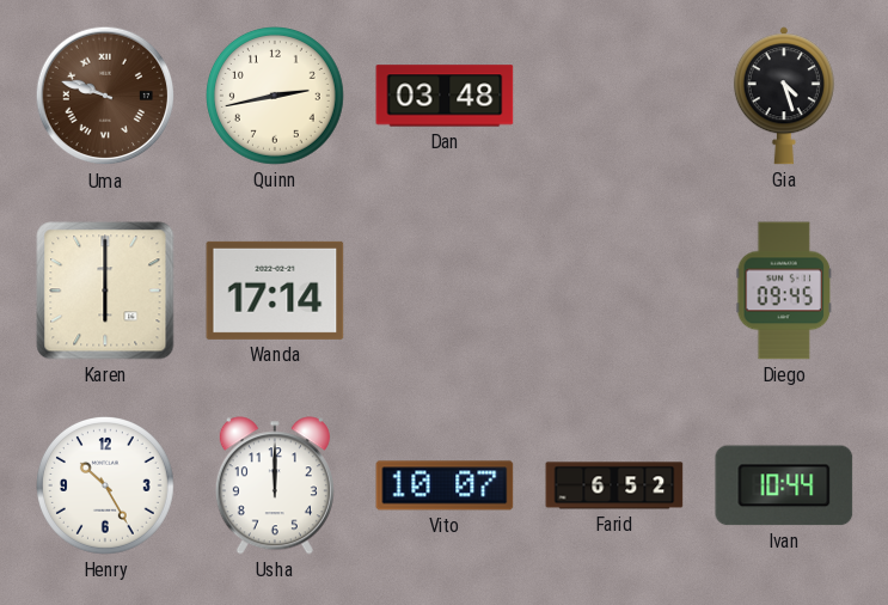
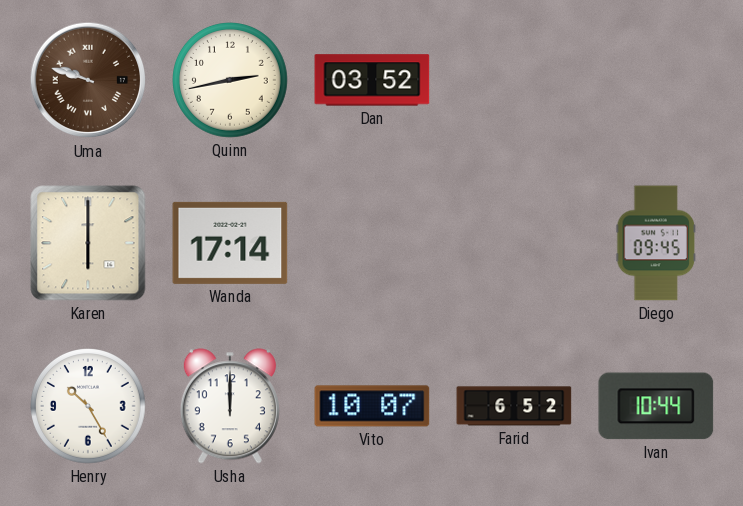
Dan: 03:48 -> 03:52
Gia: 4:27 -> none
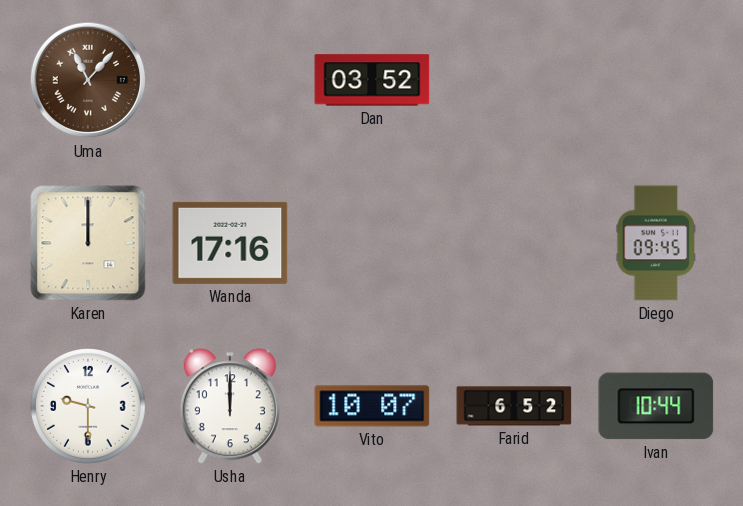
Uma: 9:48 -> 11:07
Quinn: 2:43 -> none
Karen: 6:00 -> 12:00
Wanda: 17:14 -> 17:16
Henry: 10:25 -> 9:30
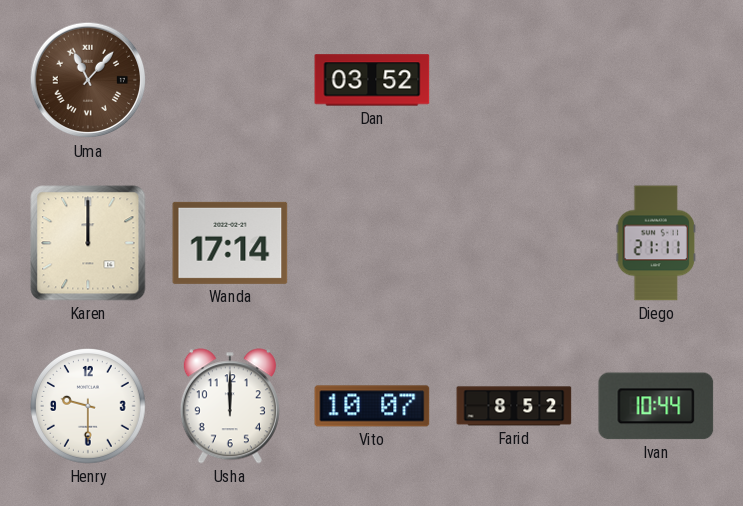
Wanda: 17:16 -> 17:14
Diego: 09:45 -> 21:11
Farid: 6:52 -> 8:52
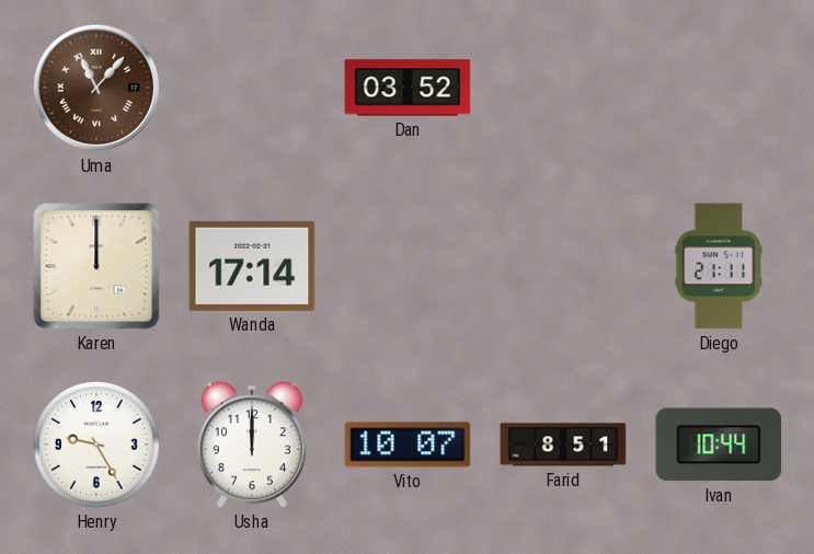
Henry: 9:30 -> 9:25
Farid: 8:52 -> 8:51
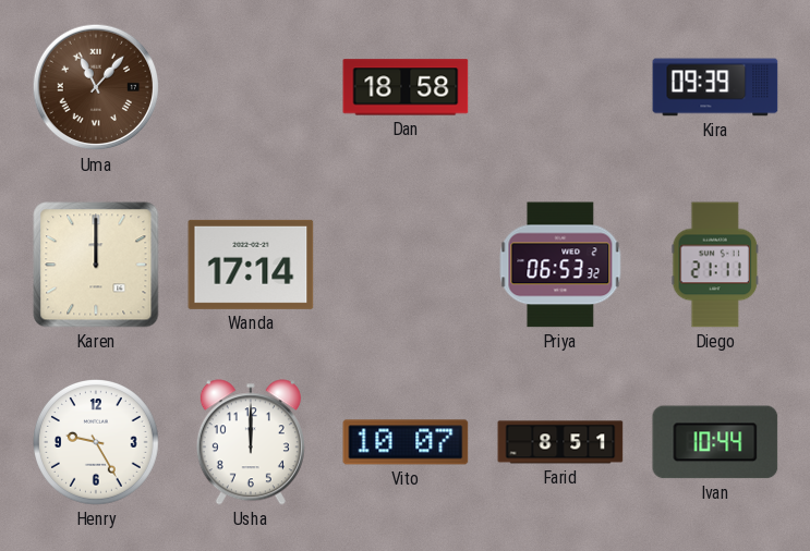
Dan: 03:52 -> 18:58
Kira: none -> 09:39
Priya: none -> 06:53
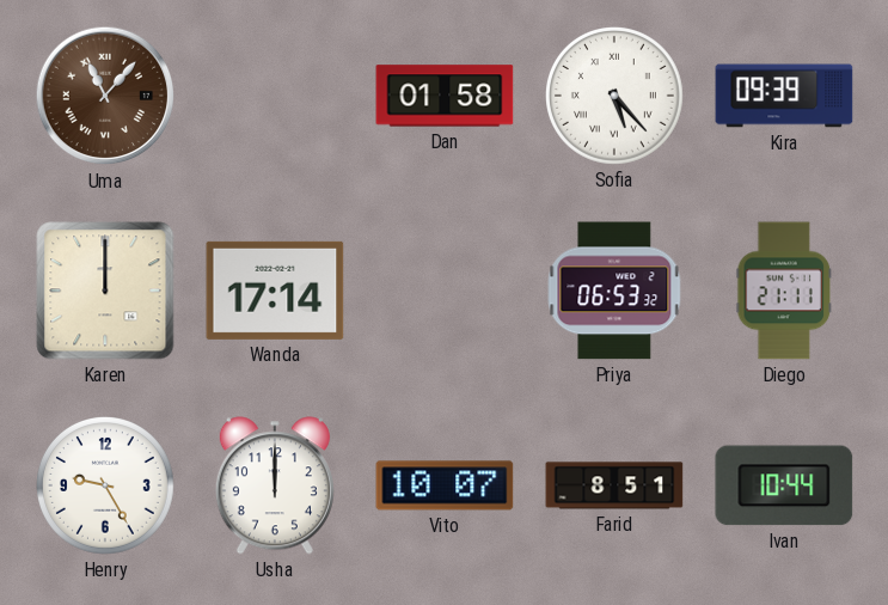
Dan: 18:58 -> 01:58
Sofia: none -> 5:23
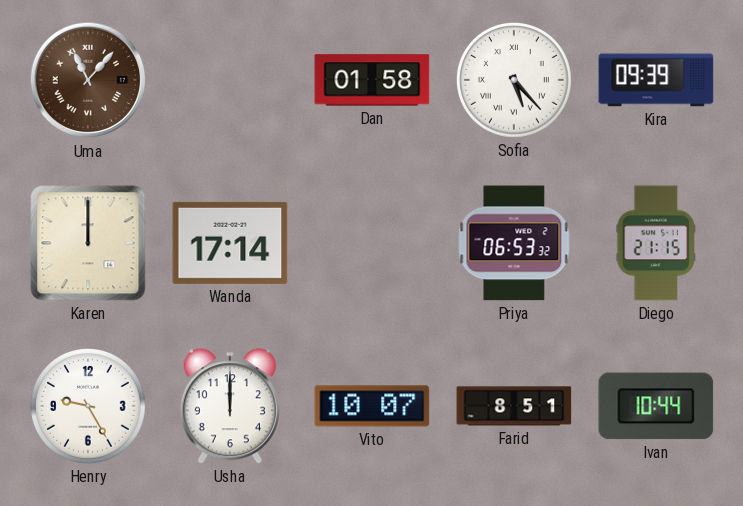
Diego: 21:11 -> 21:15
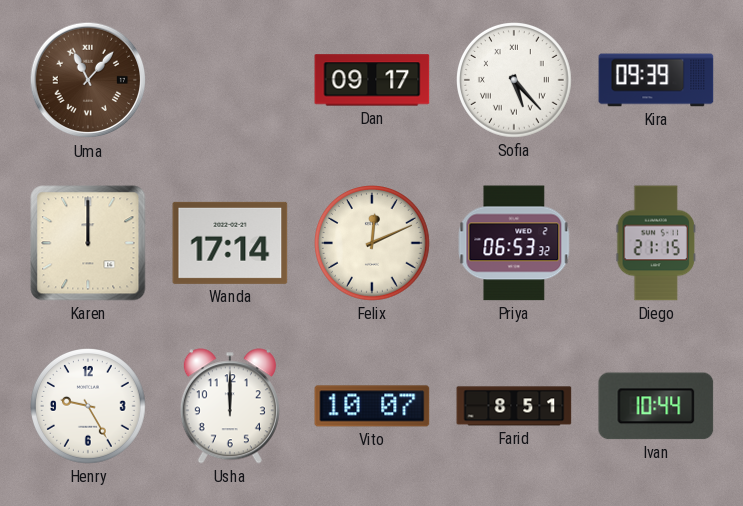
Dan: 01:58 -> 09:17
Felix: none -> 12:11
